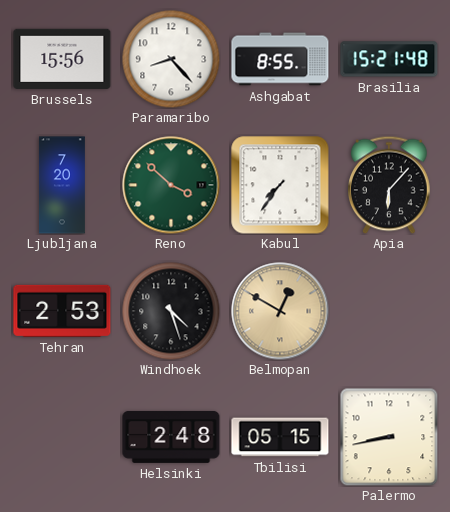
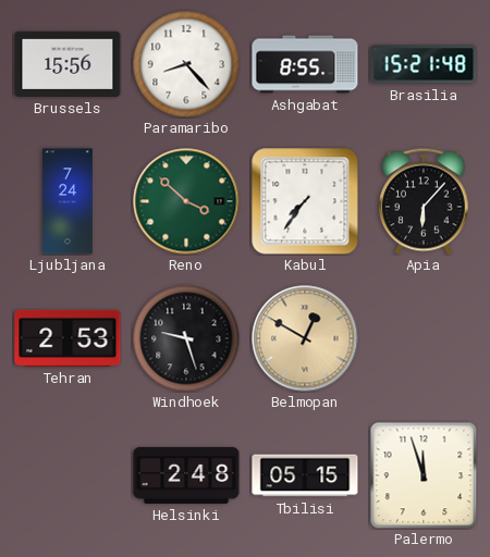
Ljubljana: 7:20 -> 7:24
Windhoek: 4:27 -> 9:27
Palermo: 8:43 -> 11:57
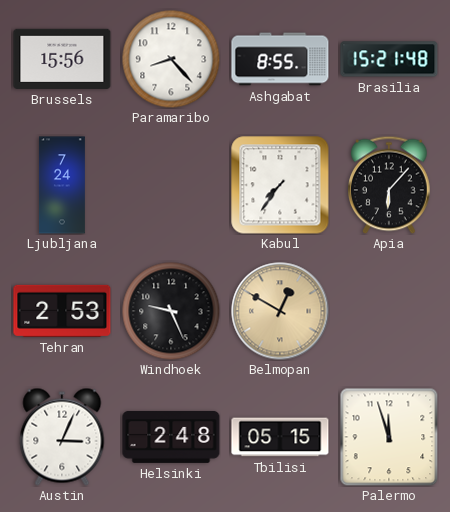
Reno: 3:52 -> none
Windhoek: 9:27 -> 9:26
Austin: none -> 3:04
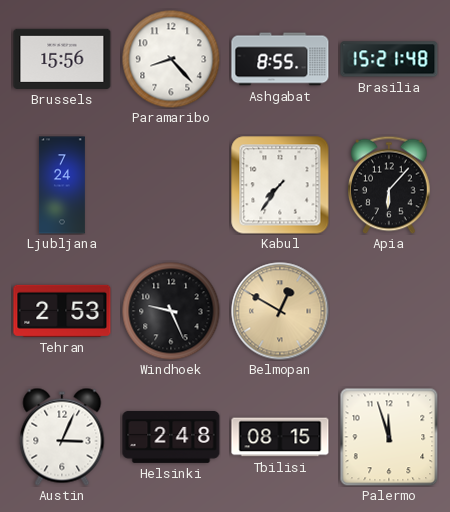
Tbilisi: 05:15 -> 08:15
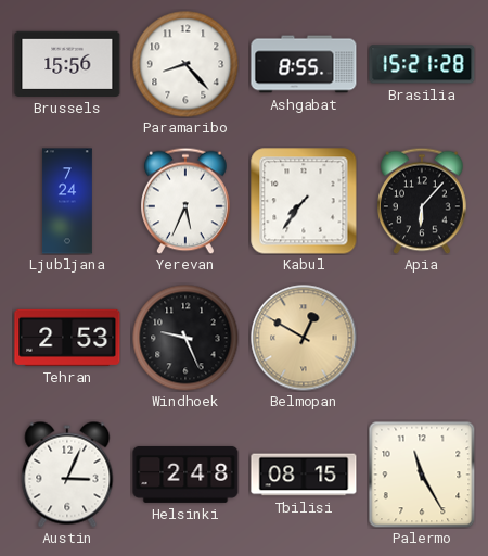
Brasilia: 15:21:48 -> 15:21:28
Yerevan: none -> 5:34
Palermo: 11:57 -> 11:25
